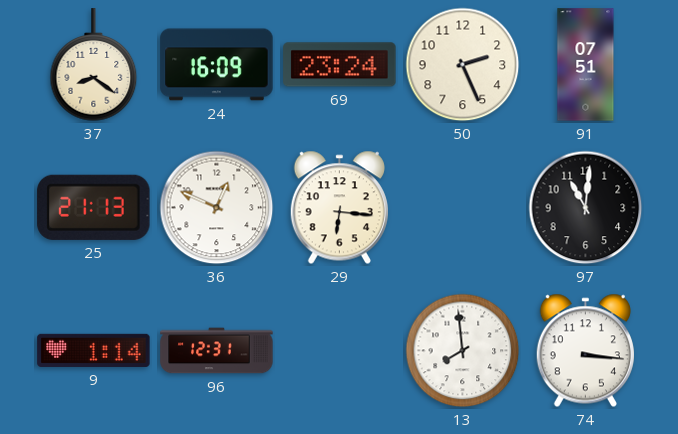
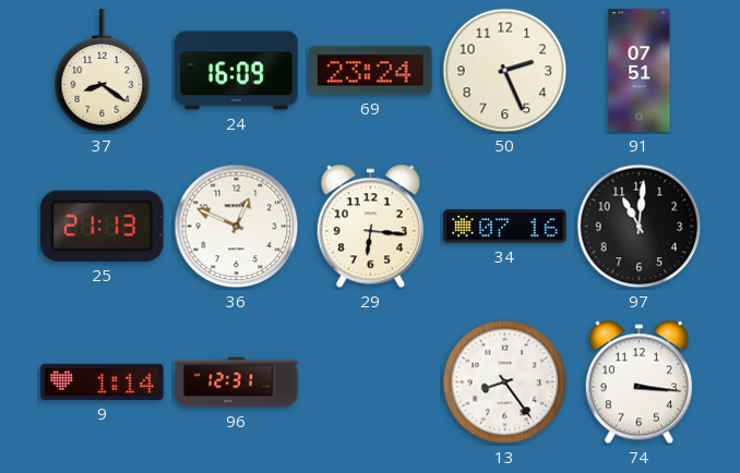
34: none -> 07:16
13: 7:59 -> 8:24
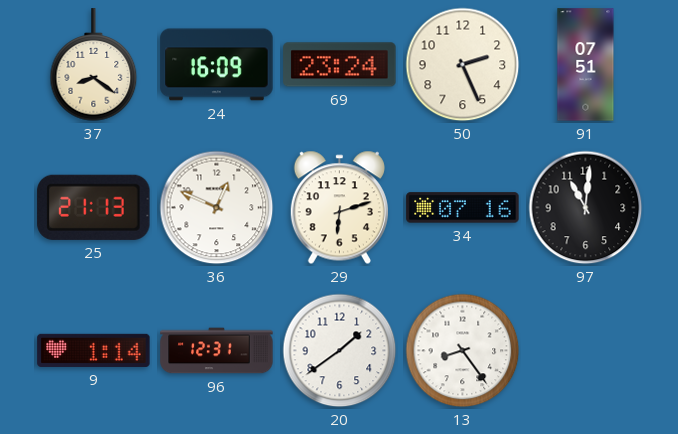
29: 6:16 -> 6:12
20: none -> 1:39
74: 3:16 -> none
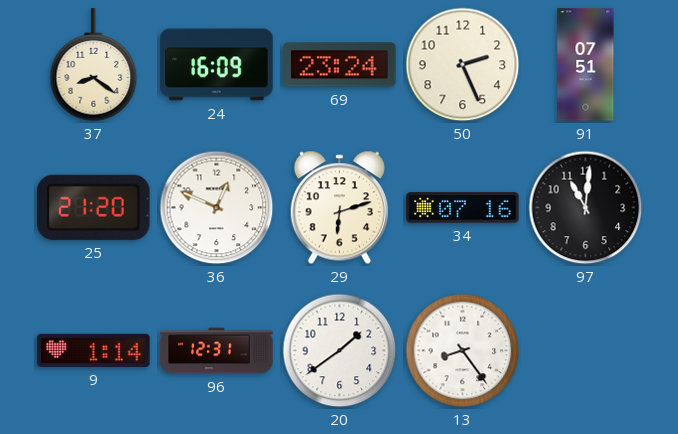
25: 21:13 -> 21:20
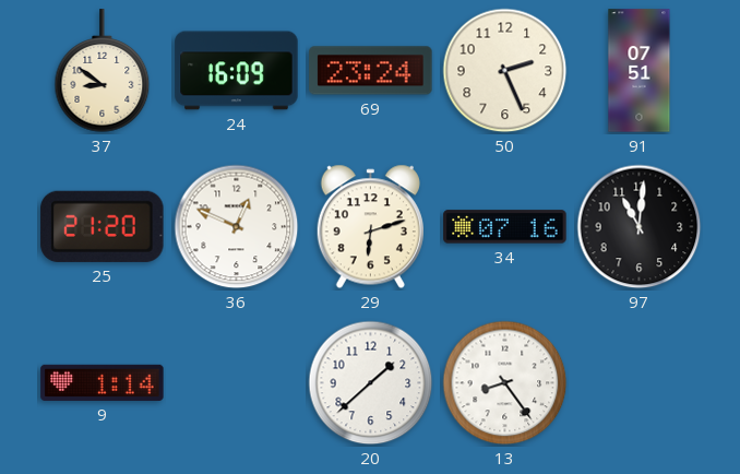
37: 8:21 -> 8:51
96: 12:31 -> none
20: 1:39 -> 1:38
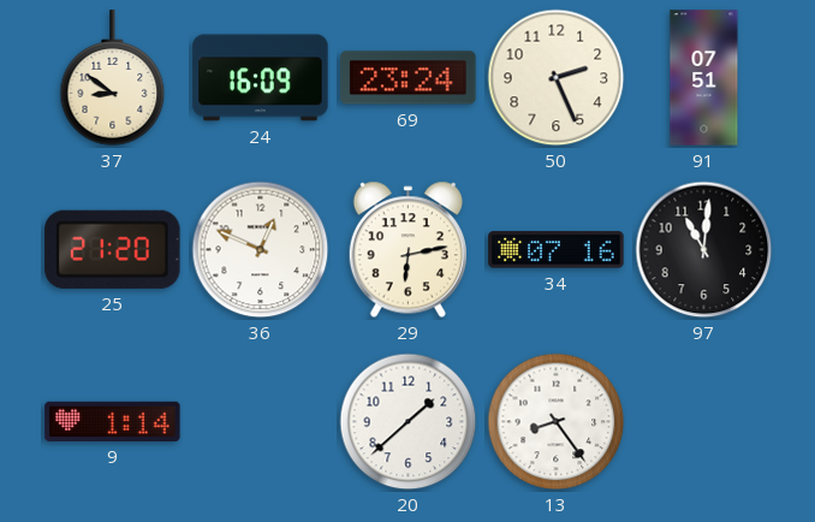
29: 6:12 -> 6:13
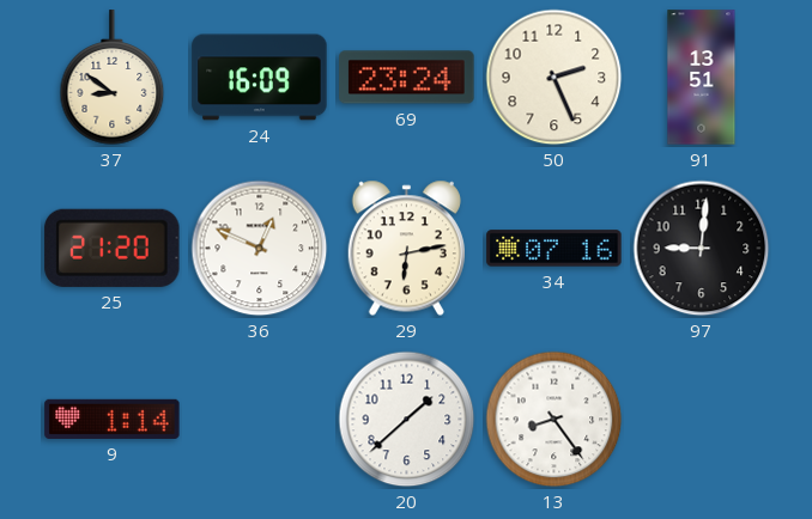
91: 07:51 -> 13:51
97: 11:01 -> 9:01
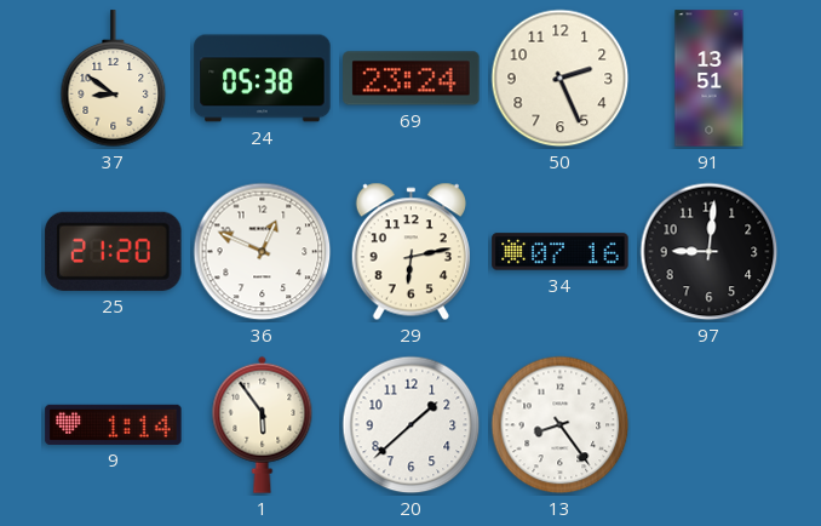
24: 16:09 -> 05:38
1: none -> 5:54
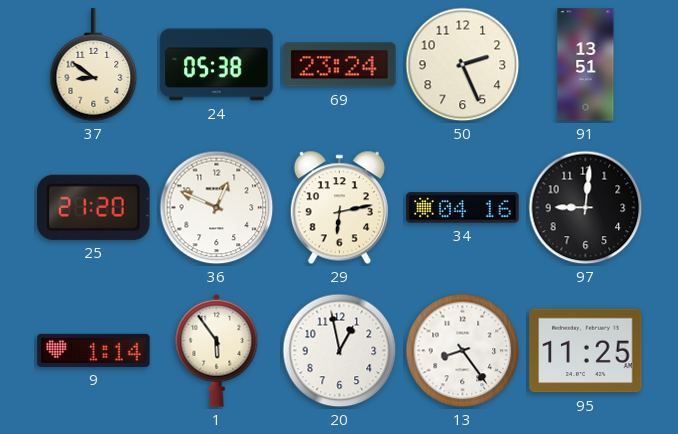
34: 07:16 -> 04:16
20: 1:38 -> 12:58
95: none -> 11:25
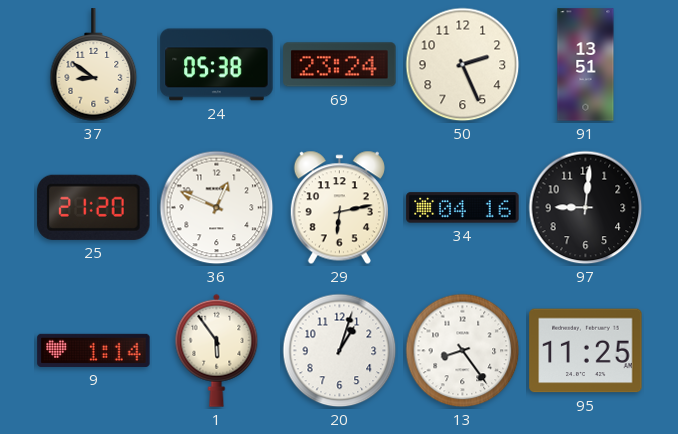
20: 12:58 -> 1:03
